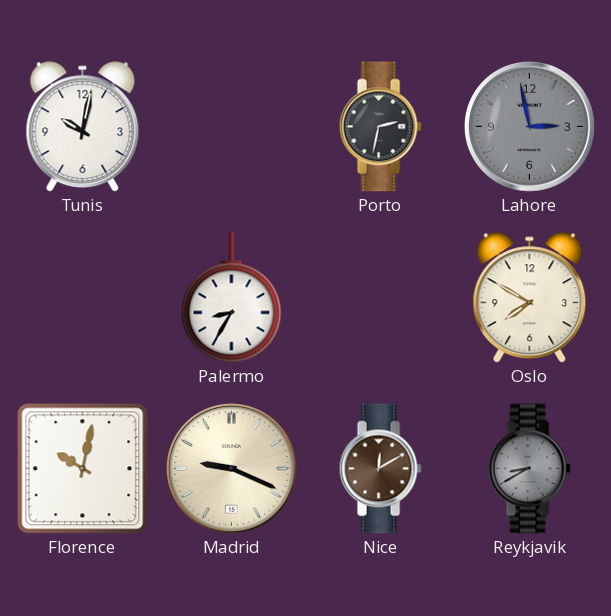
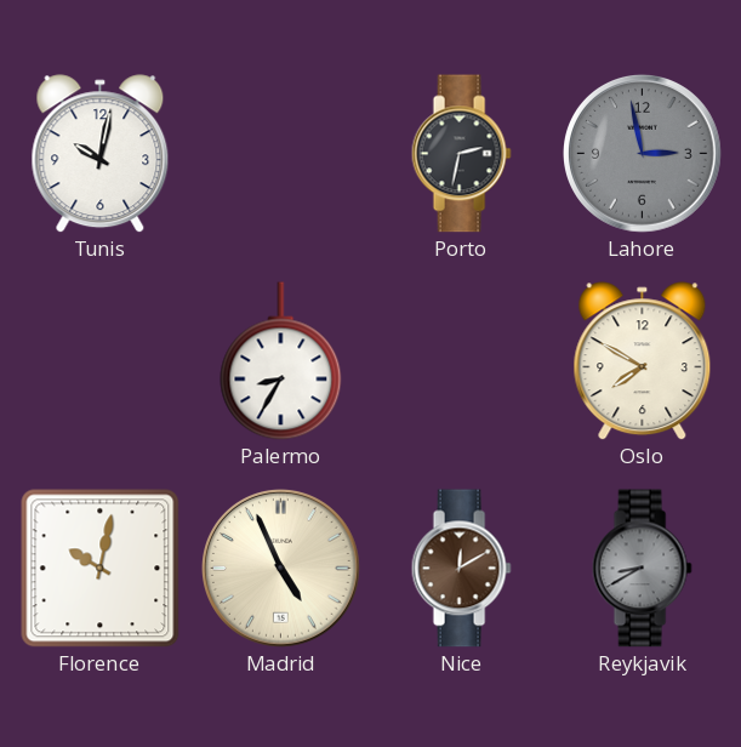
Madrid: 9:19 -> 4:56
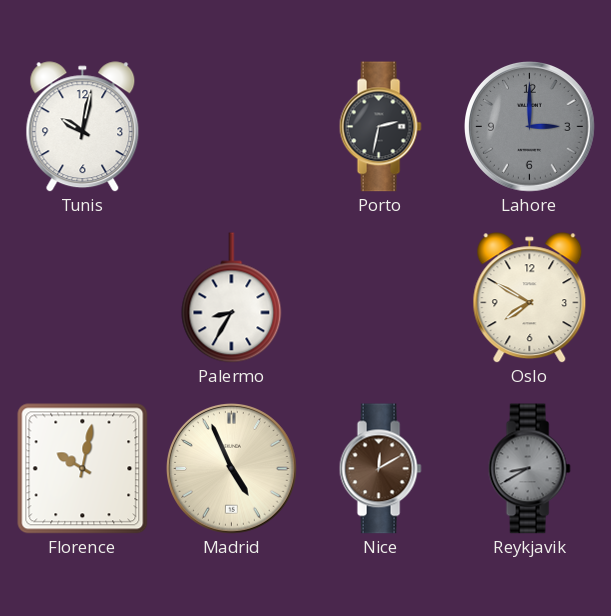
Lahore: 2:58 -> 3:00
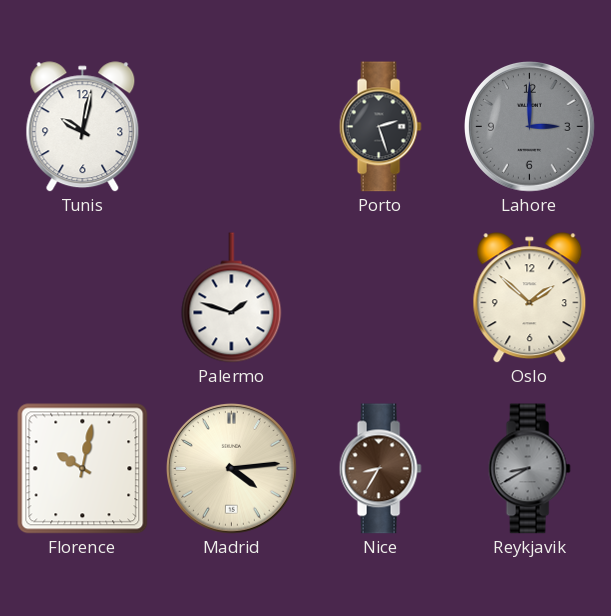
Porto: 2:32 -> 2:27
Palermo: 8:35 -> 1:48
Oslo: 7:50 -> 1:52
Madrid: 4:56 -> 4:14
Nice: 12:10 -> 8:35
